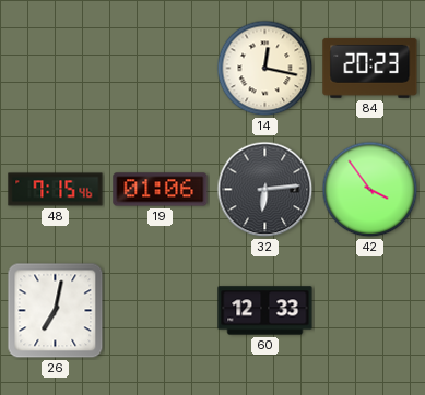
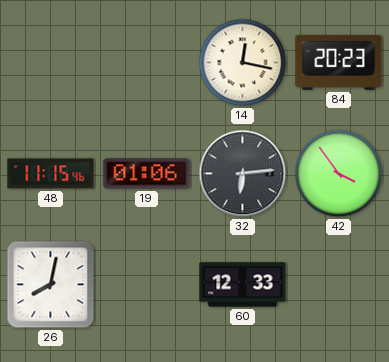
48: 7:15 -> 11:15
26: 7:02 -> 8:02
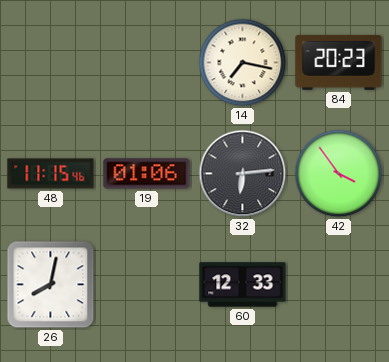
14: 12:17 -> 7:17
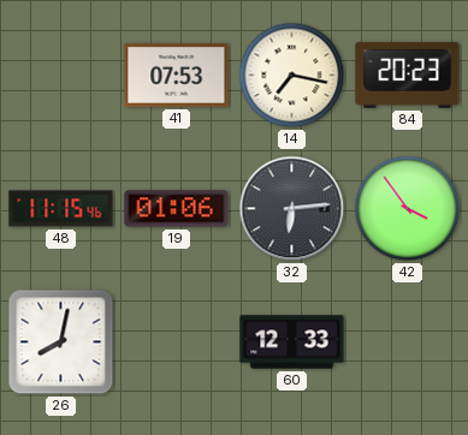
41: none -> 07:53
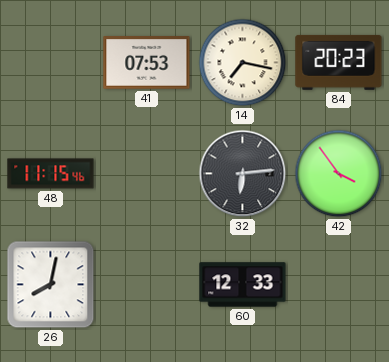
19: 01:06 -> none
